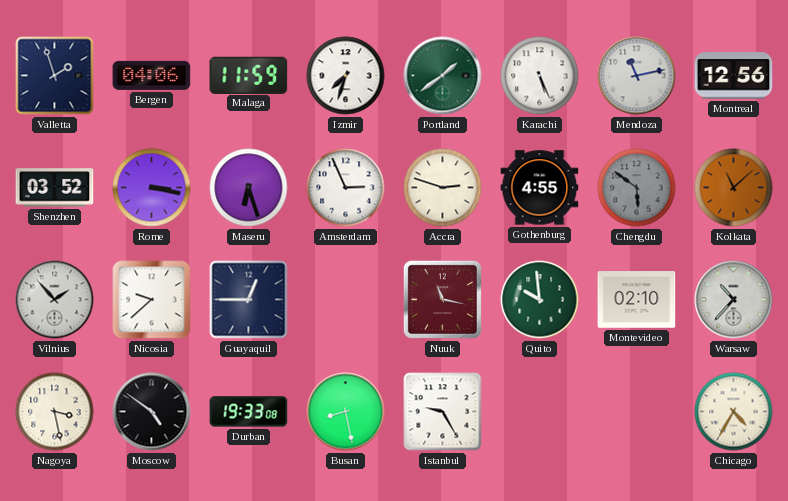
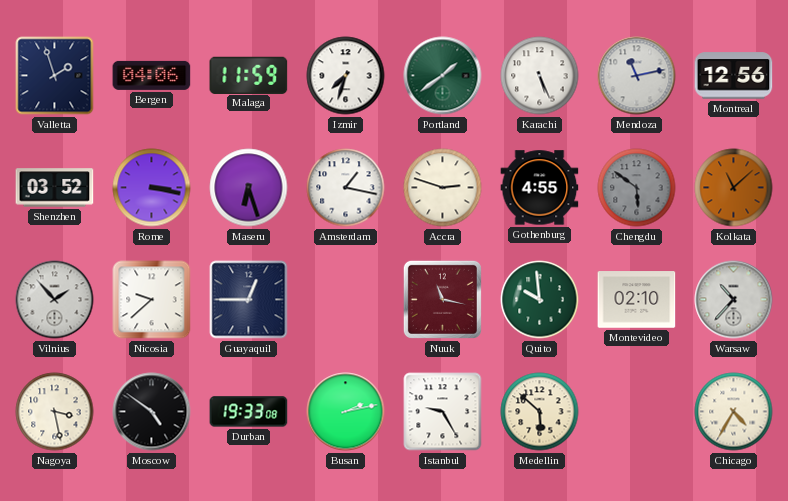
Amsterdam: 2:56 -> 1:17
Busan: 8:28 -> 2:13
Medellin: none -> 5:52
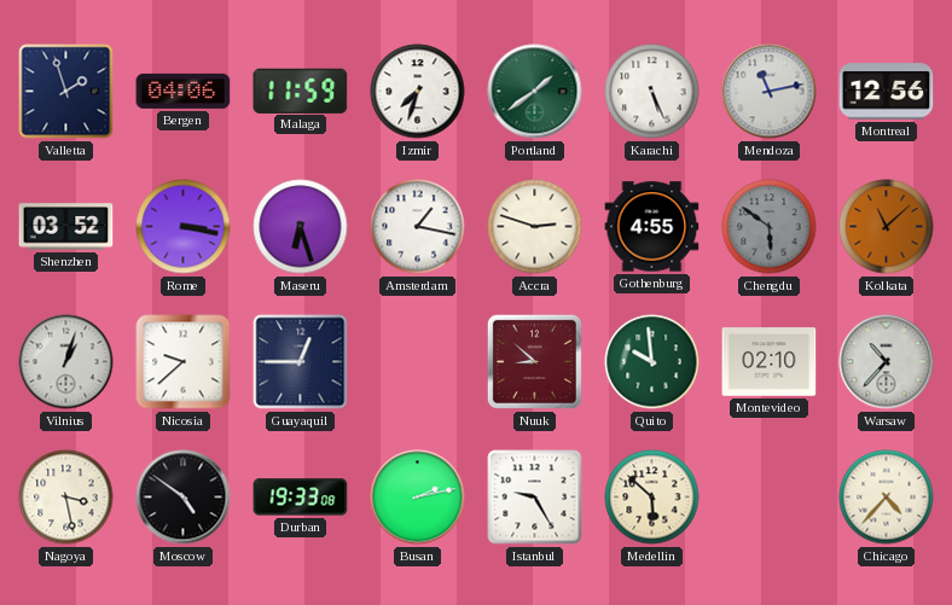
Vilnius: 1:53 -> 1:03
Nuuk: 11:17 -> 8:52
Chicago: 4:35 -> 4:37
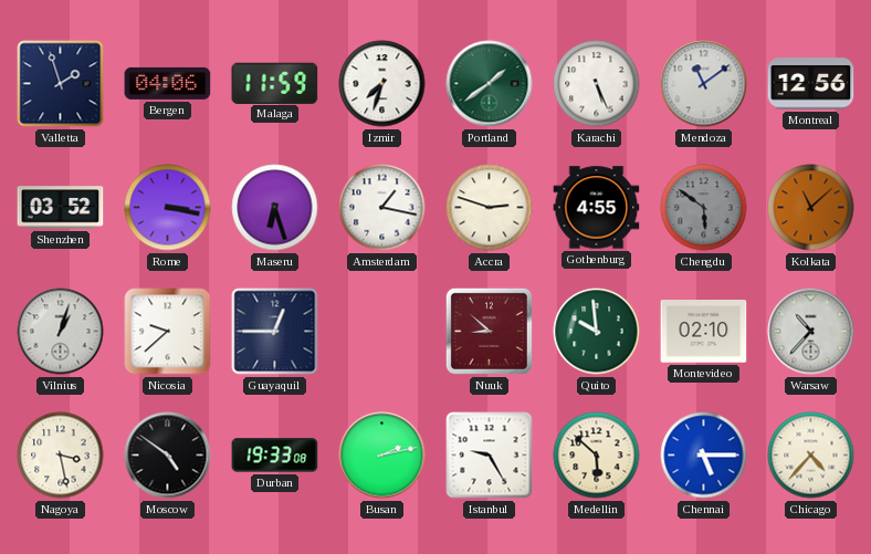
Mendoza: 11:13 -> 11:09
Chennai: none -> 5:15
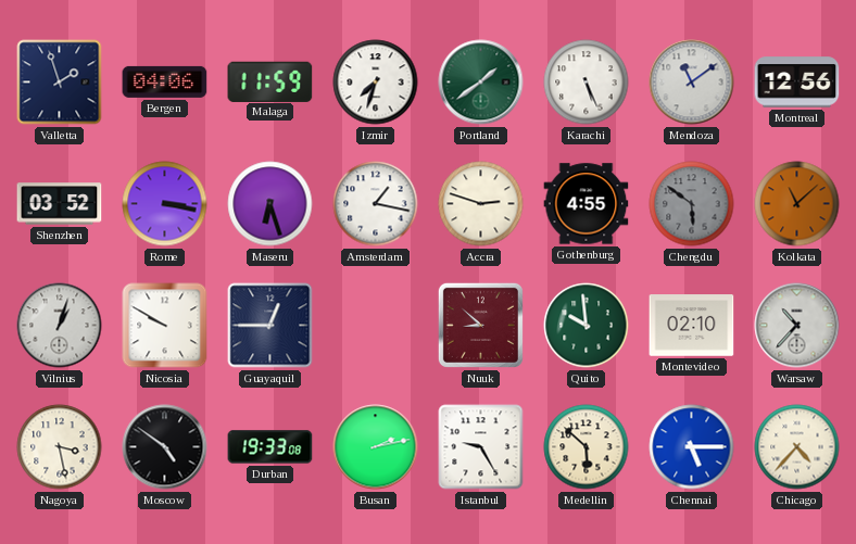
Nicosia: 9:38 -> 9:50
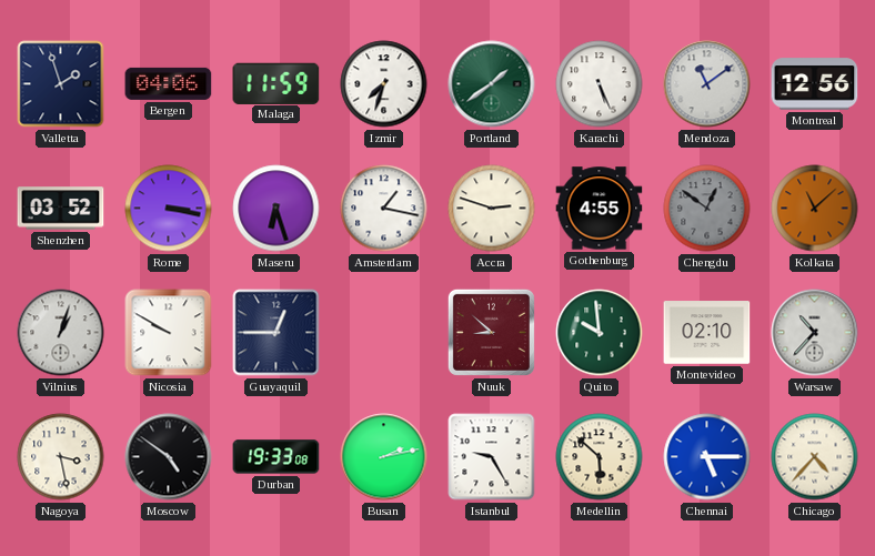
Chengdu: 5:51 -> 12:51
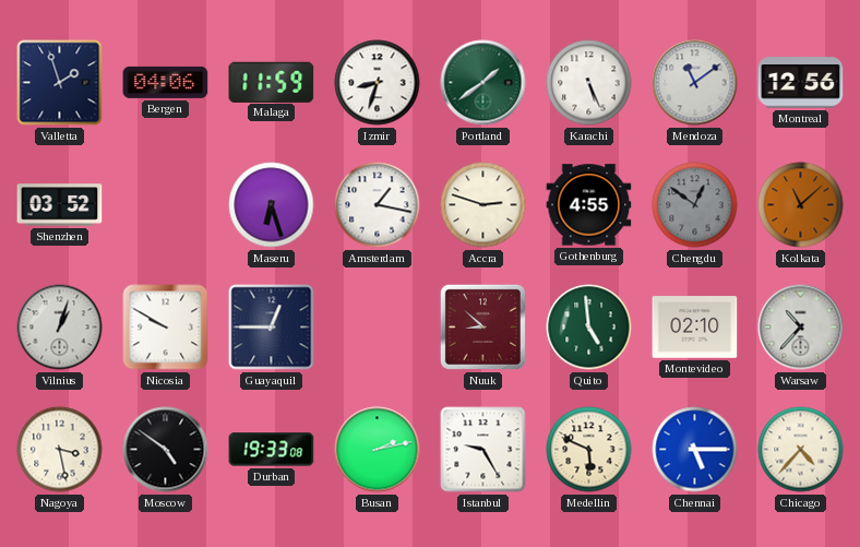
Izmir: 7:33 -> 8:33
Rome: 3:17 -> none
Quito: 9:59 -> 4:59
Medellin: 5:52 -> 5:49
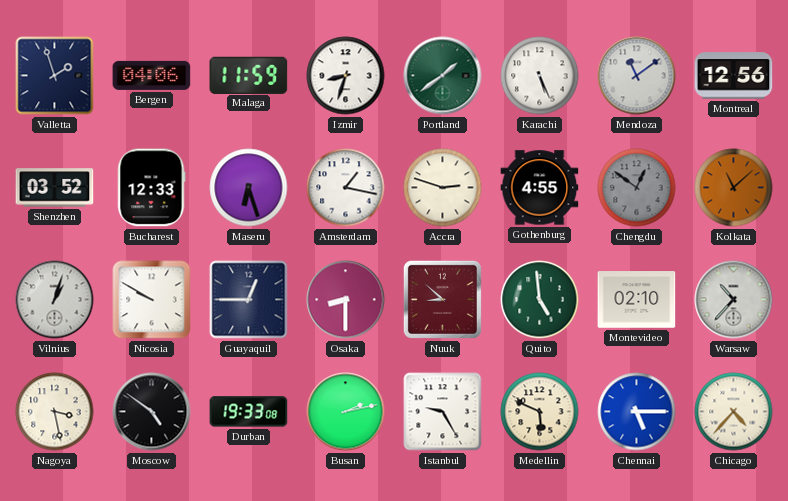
Bucharest: none -> 12:33
Osaka: none -> 8:30
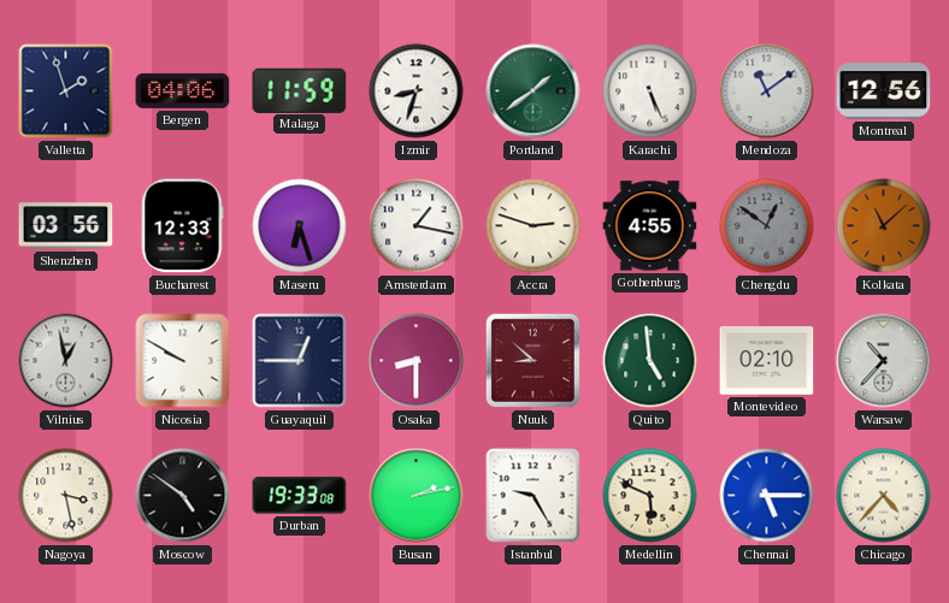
Shenzhen: 03:52 -> 03:56
Vilnius: 1:03 -> 12:58
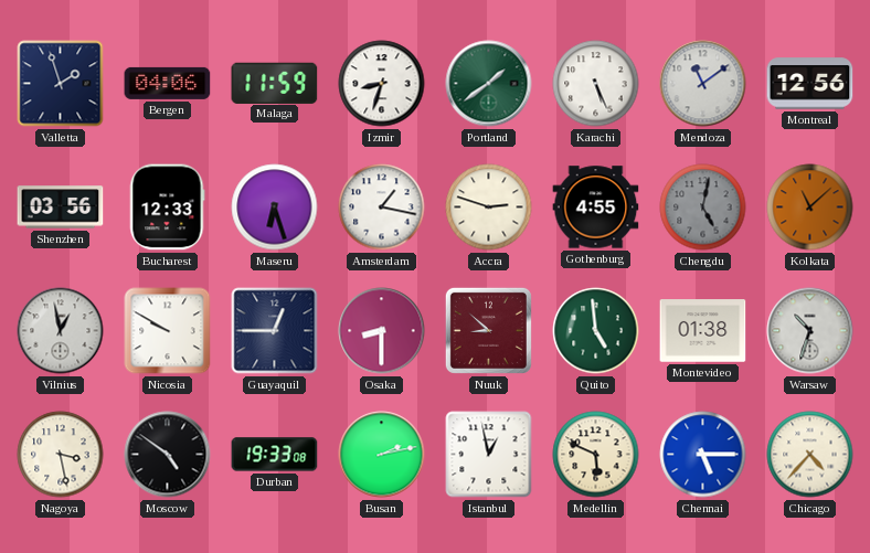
Chengdu: 12:51 -> 5:02
Montevideo: 02:10 -> 01:38
Warsaw: 10:37 -> 10:33
Istanbul: 9:25 -> 12:58
